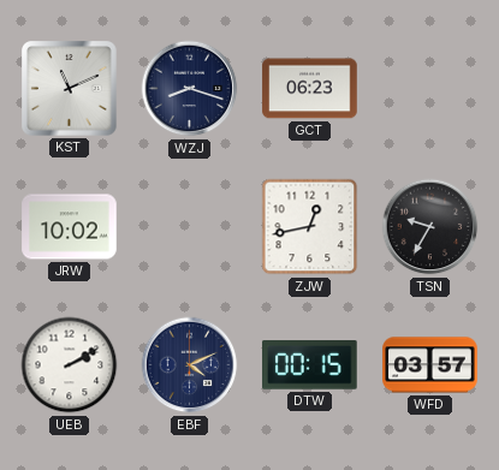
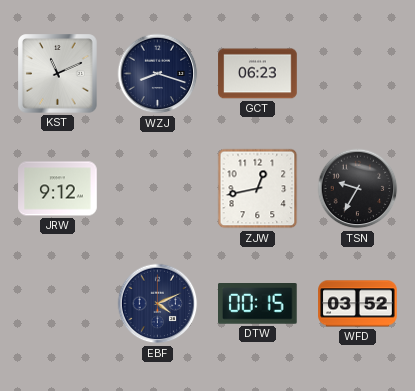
JRW: 10:02 -> 9:12
UEB: 2:10 -> none
WFD: 03:57 -> 03:52
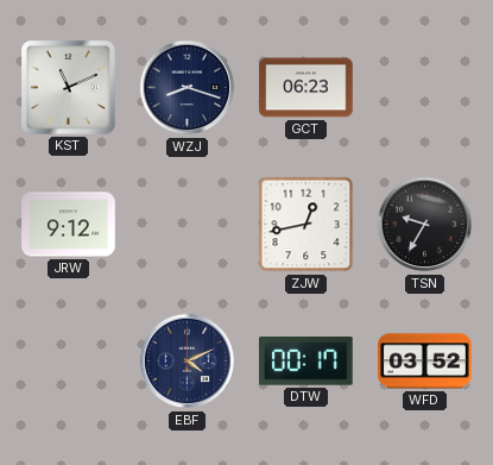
DTW: 00:15 -> 00:17
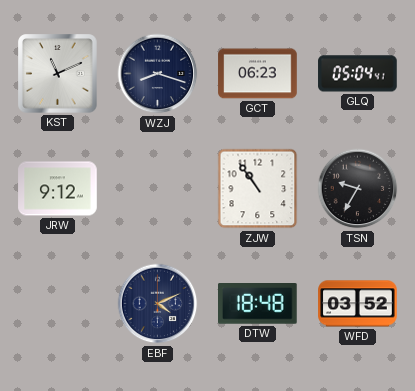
GLQ: none -> 05:04
ZJW: 12:43 -> 10:54
DTW: 00:17 -> 18:48
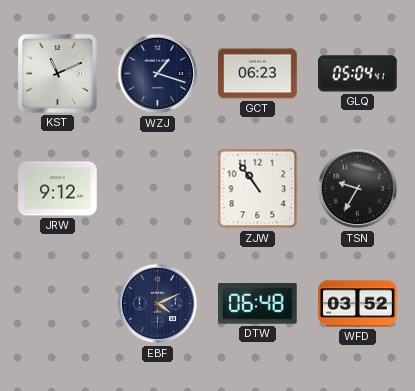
WZJ: 8:18 -> 1:18
DTW: 18:48 -> 06:48
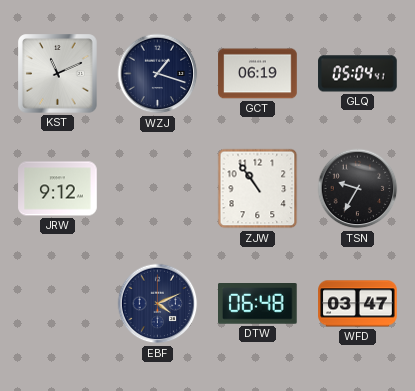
GCT: 06:23 -> 06:19
WFD: 03:52 -> 03:47
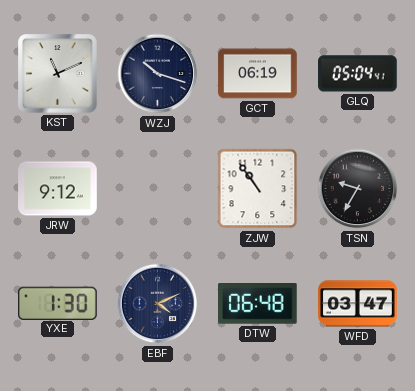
WZJ: 1:18 -> 10:18
YXE: none -> 1:30
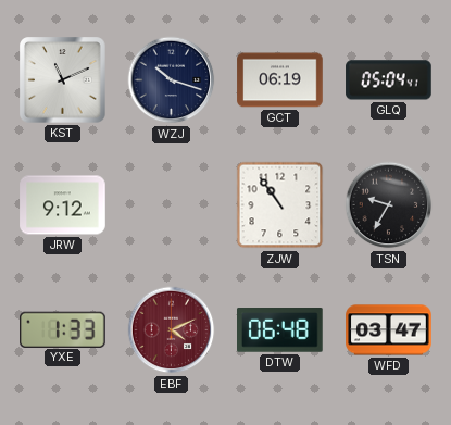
YXE: 1:30 -> 1:33
EBF dial: navy -> burgundy
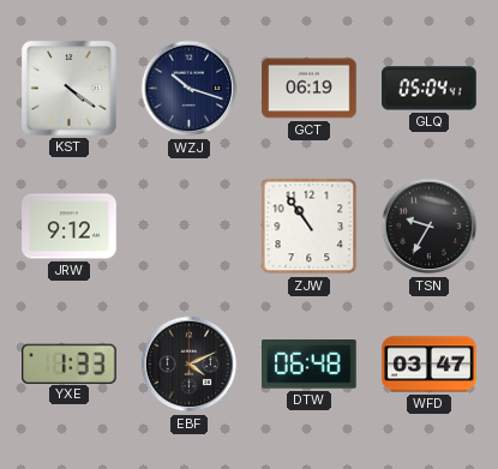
KST: 11:11 -> 4:21
EBF dial: burgundy -> black
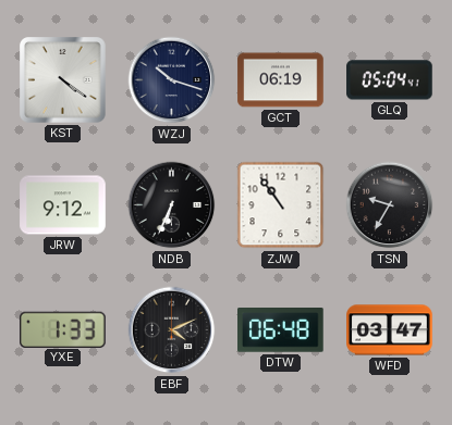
NDB: none -> 6:34
